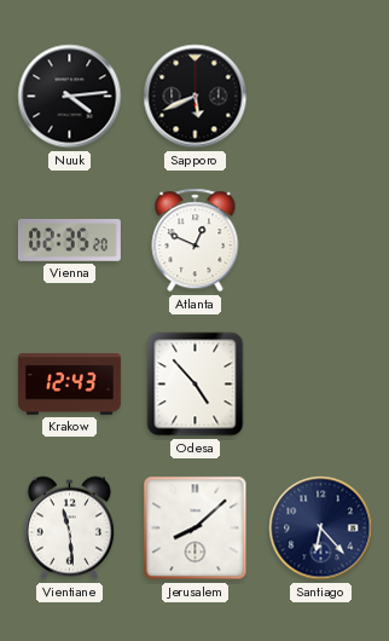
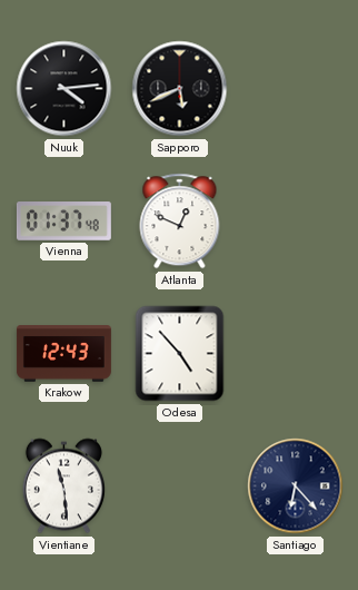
Vienna: 02:35 -> 01:37
Jerusalem: 8:08 -> none
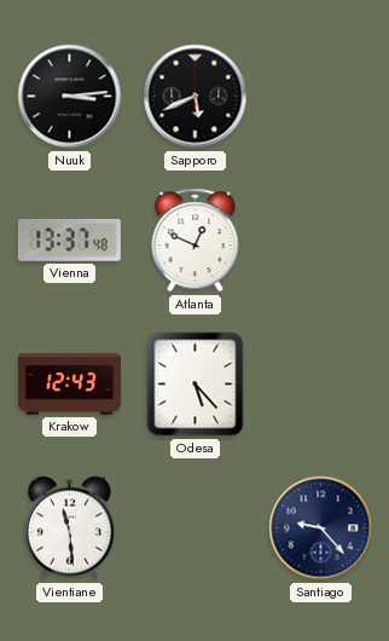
Nuuk: 4:14 -> 3:14
Vienna: 01:37 -> 13:37
Odesa: 4:53 -> 5:23
Santiago: 6:23 -> 9:23
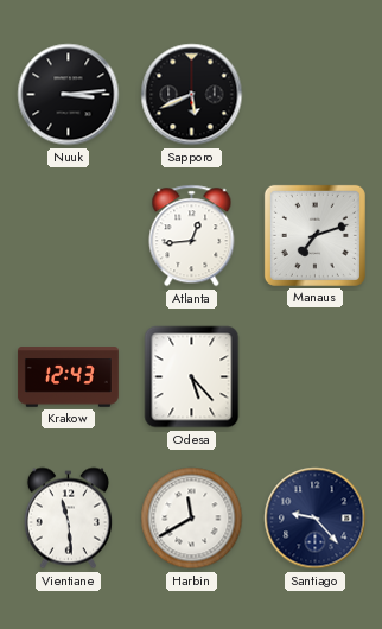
Vienna: 13:37 -> none
Atlanta: 12:49 -> 12:44
Manaus: none -> 7:12
Harbin: none -> 11:40
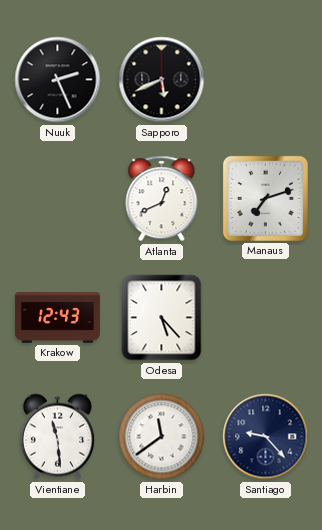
Nuuk: 3:14 -> 2:26
Atlanta: 12:44 -> 12:41
Harbin: 11:40 -> 11:39
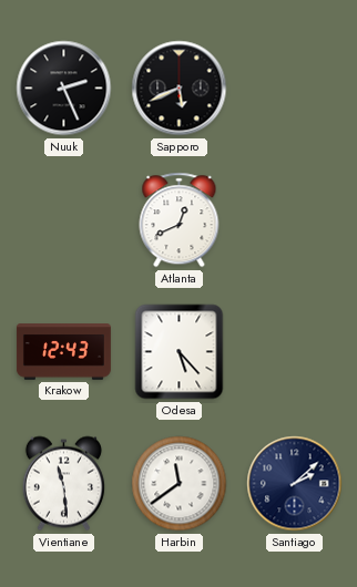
Manaus: 7:12 -> none
Santiago: 9:23 -> 2:08
